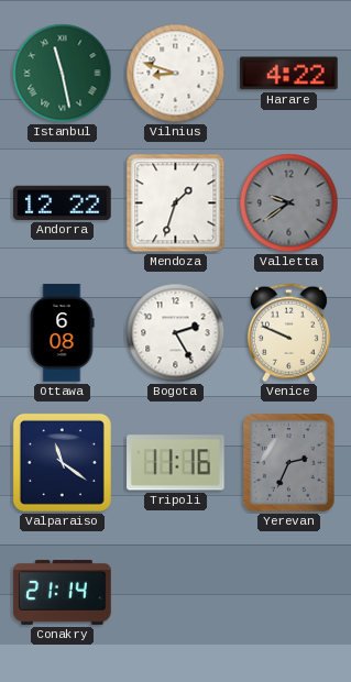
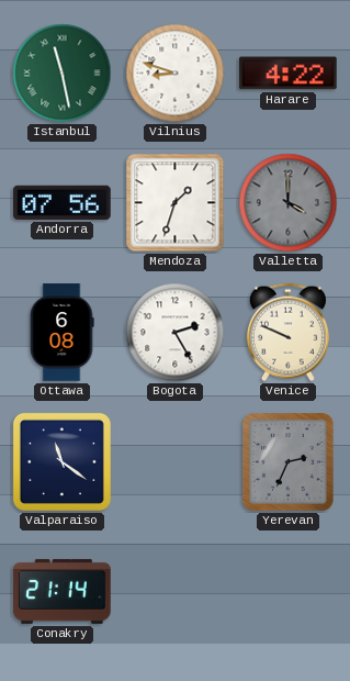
Andorra: 12:22 -> 07:56
Valletta: 9:39 -> 4:00
Tripoli: 11:16 -> none
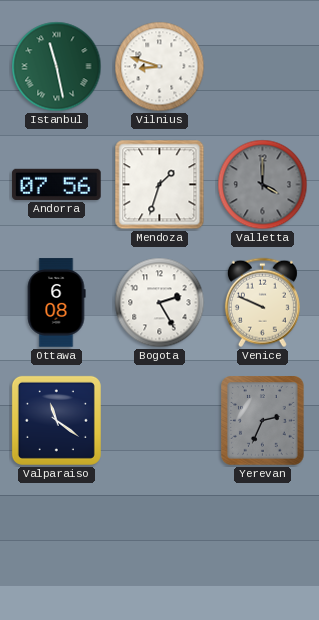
Harare: 4:22 -> none
Conakry: 21:14 -> none
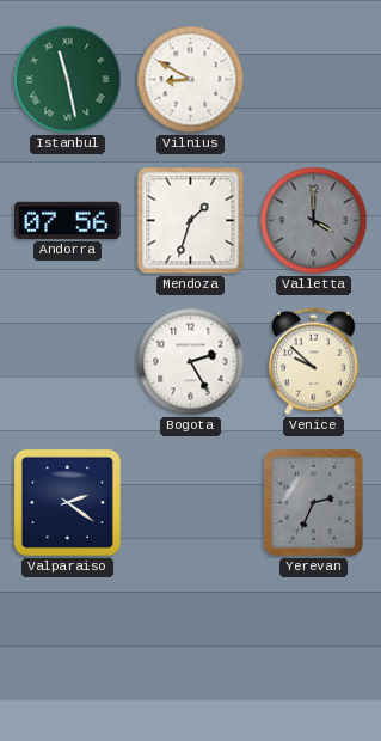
Vilnius: 8:48 -> 8:50
Ottawa: 6:08 -> none
Venice: 9:49 -> 9:52
Valparaiso: 11:21 -> 2:21
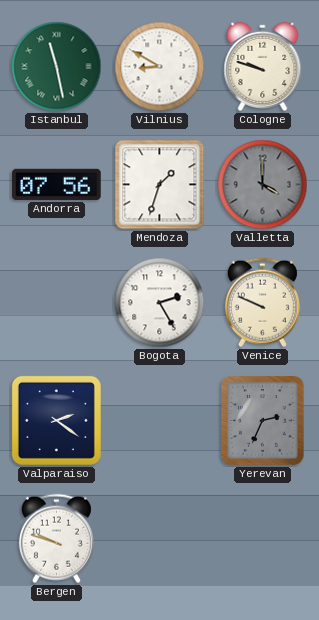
Cologne: none -> 9:48
Venice: 9:52 -> 9:49
Bergen: none -> 9:48
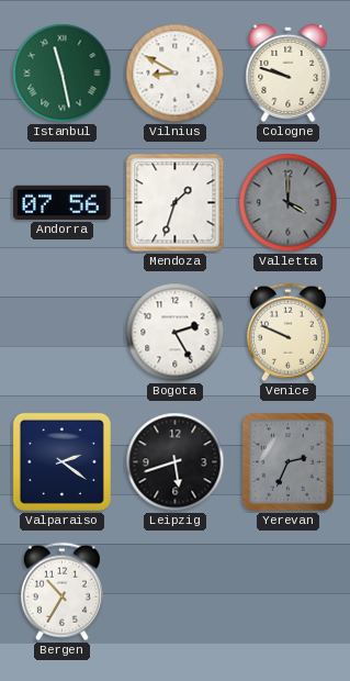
Leipzig: none -> 5:42
Bergen: 9:48 -> 10:35
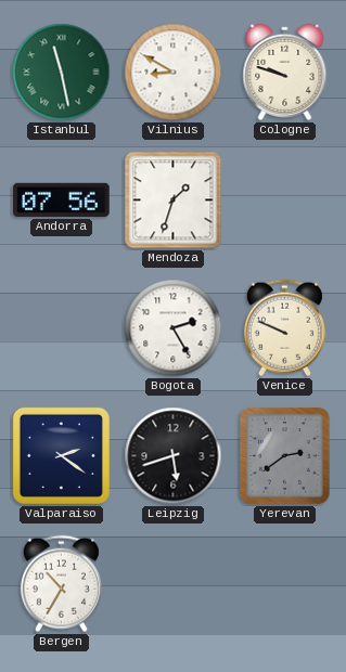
Valletta: 4:00 -> none
Yerevan: 2:34 -> 2:39
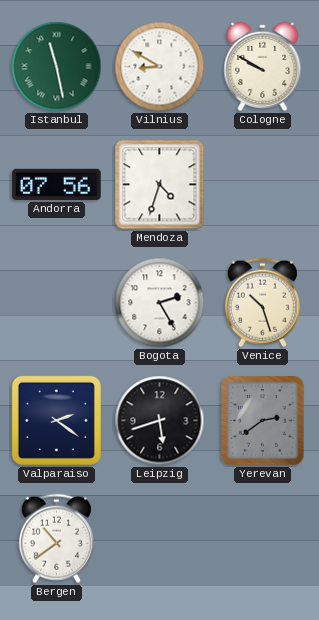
Cologne: 9:48 -> 9:50
Mendoza: 1:33 -> 4:33
Venice: 9:49 -> 10:27
Bergen: 10:35 -> 10:39
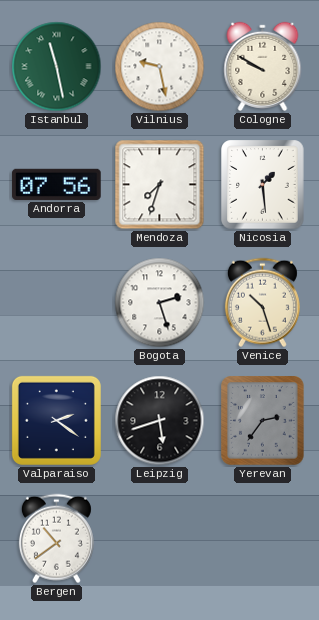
Vilnius: 8:50 -> 9:28
Mendoza: 4:33 -> 7:33
Nicosia: none -> 1:29
Bogota: 2:25 -> 2:27
Yerevan: 2:39 -> 2:36
